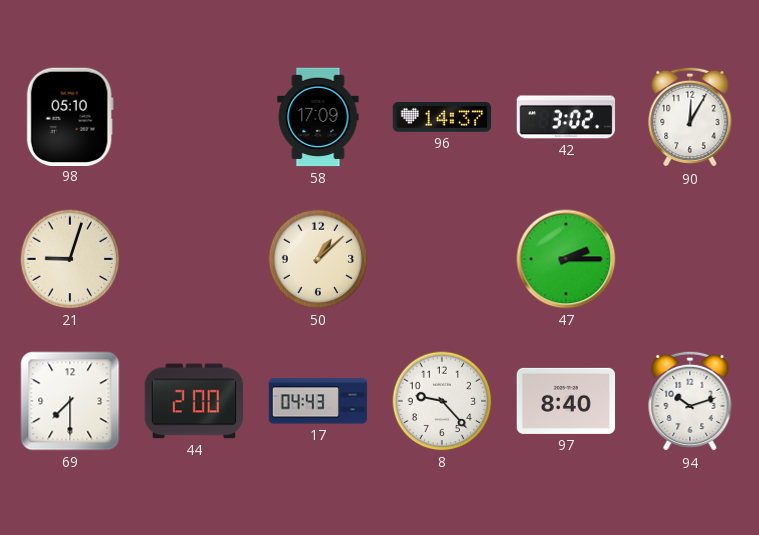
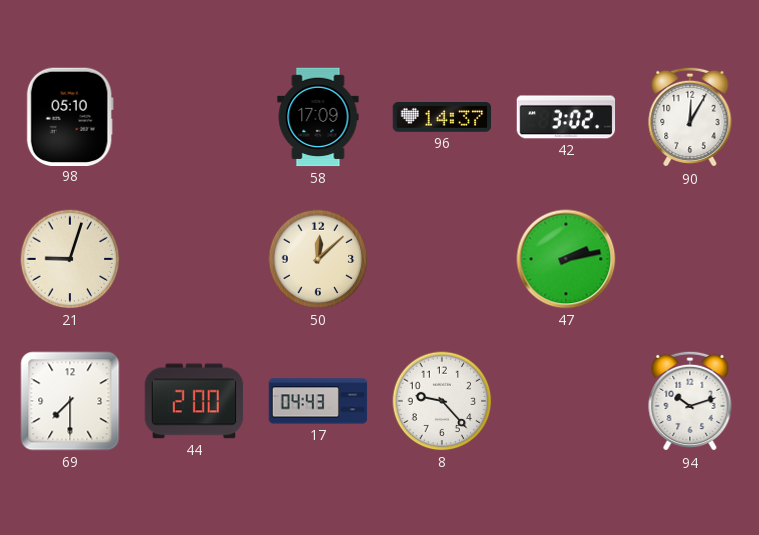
50: 1:08 -> 12:08
47: 2:15 -> 2:13
97: 8:40 -> none
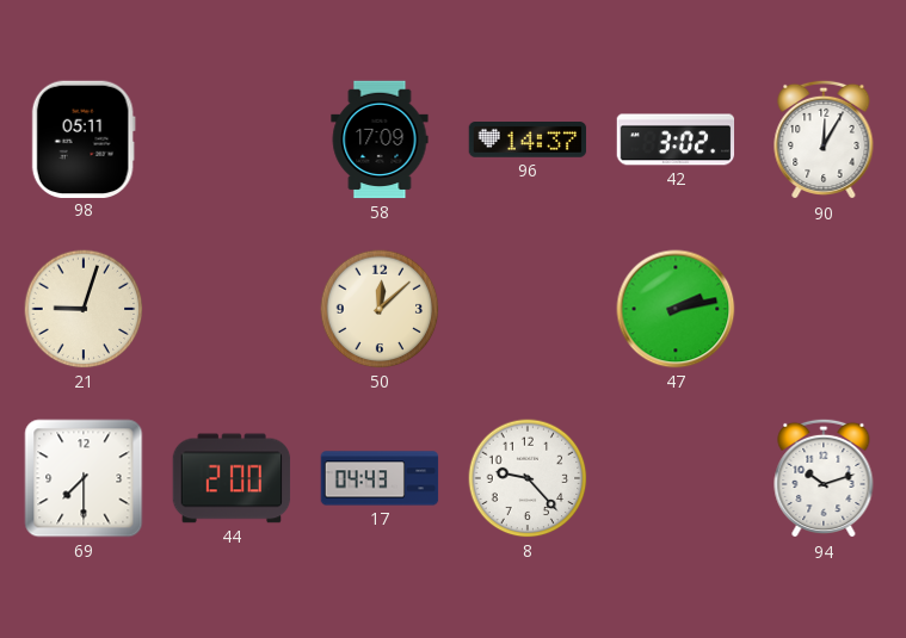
98: 05:10 -> 05:11
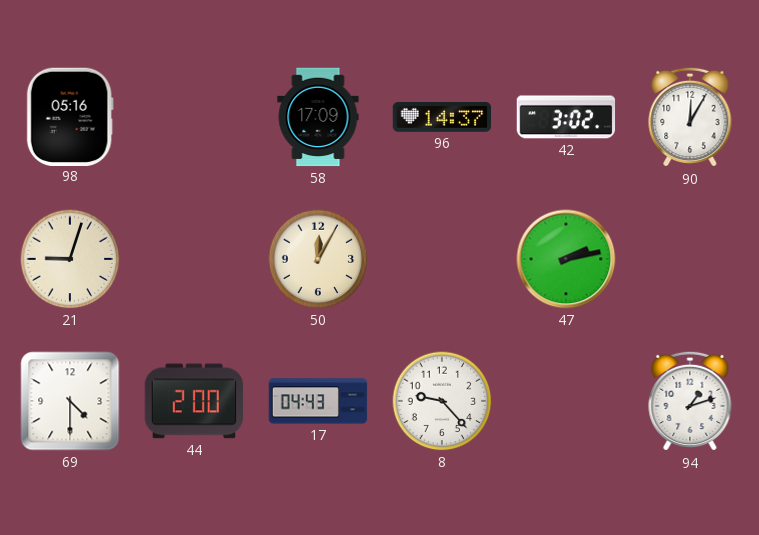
98: 05:11 -> 05:16
50: 12:08 -> 12:05
69: 7:30 -> 4:30
94: 10:12 -> 1:12
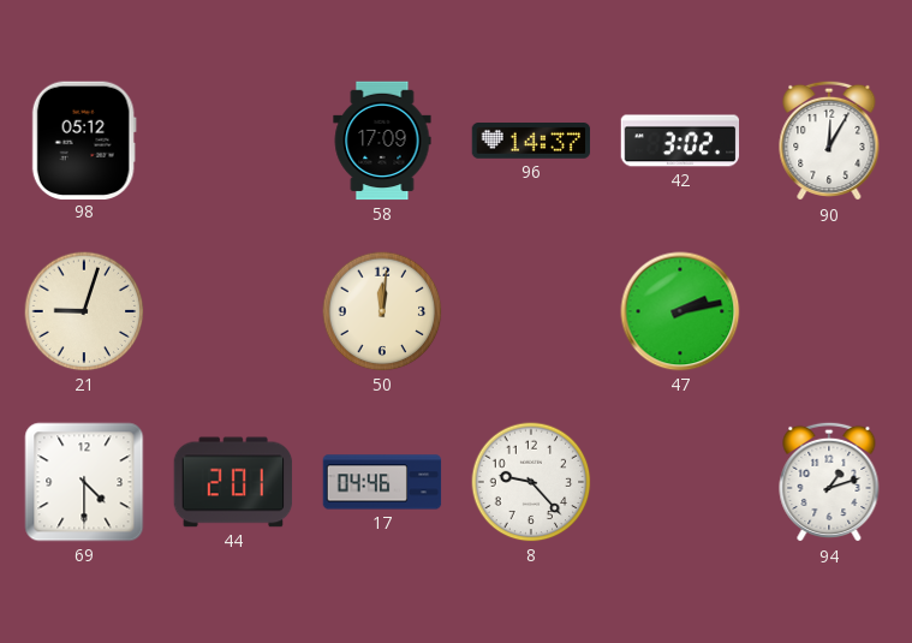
98: 05:16 -> 05:12
50: 12:05 -> 12:01
44: 2:00 -> 2:01
17: 04:43 -> 04:46
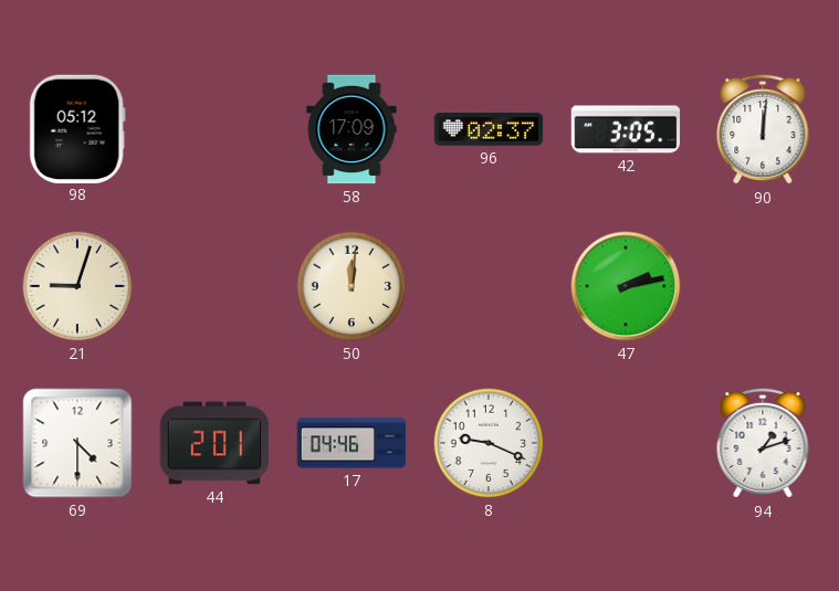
96: 14:37 -> 02:37
42: 3:02 -> 3:05
90: 12:05 -> 12:01
8: 9:23 -> 9:19
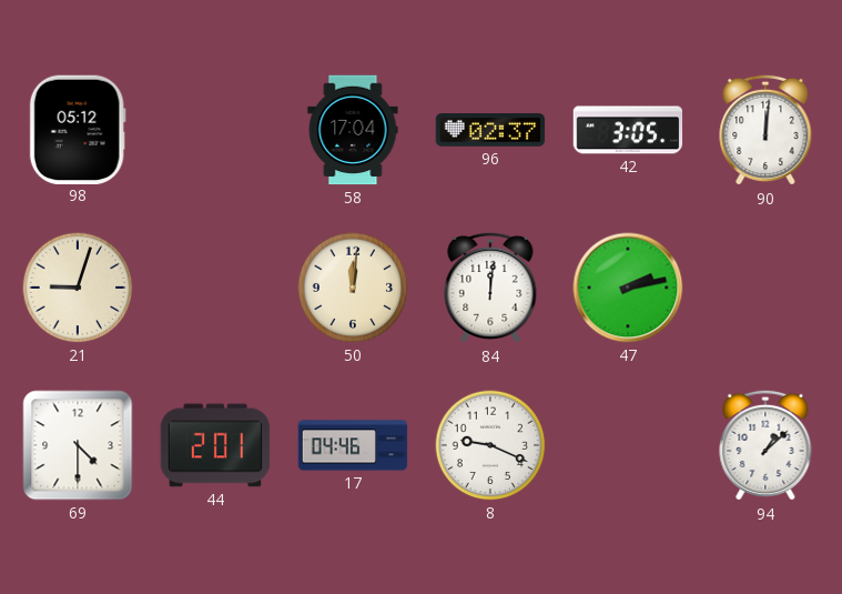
58: 17:09 -> 17:04
84: none -> 12:01
94: 1:12 -> 1:08
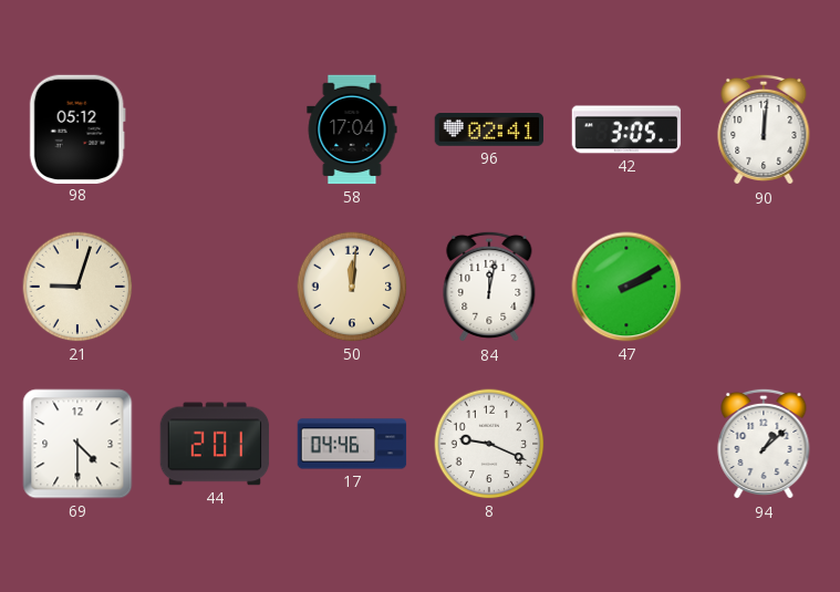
96: 02:37 -> 02:41
84: 12:01 -> 12:02
47: 2:13 -> 2:10
